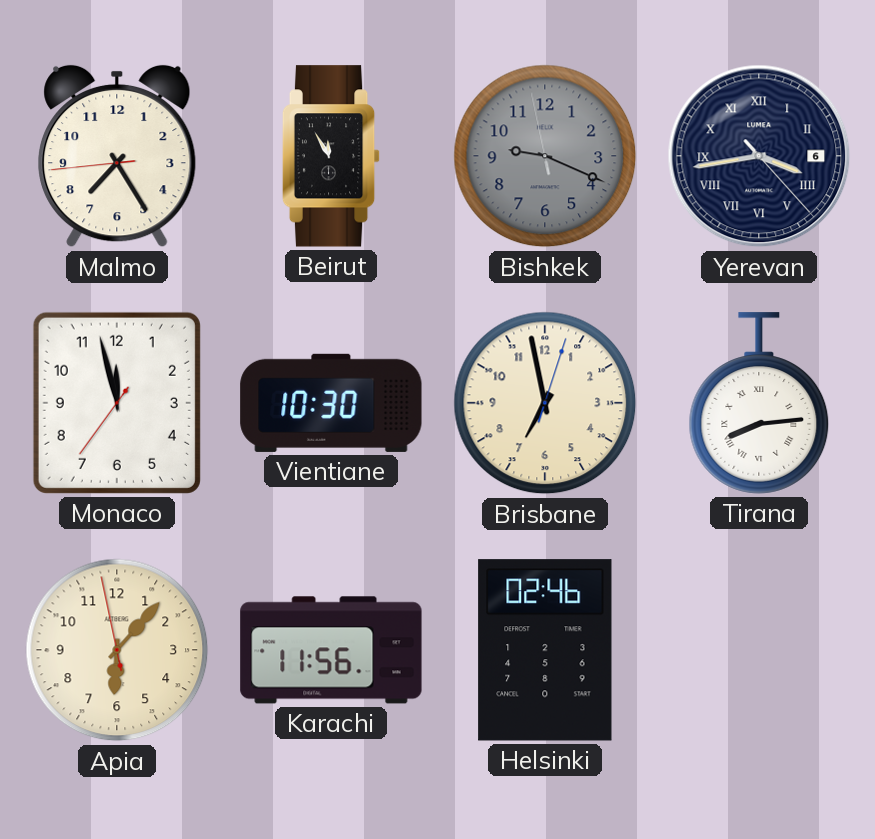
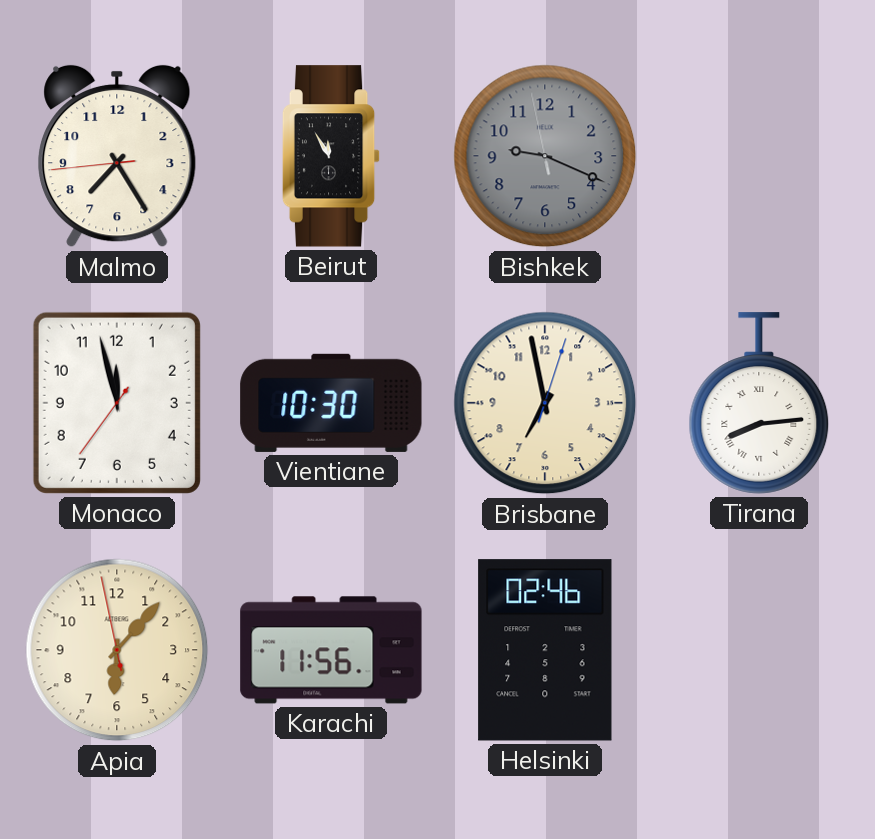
Yerevan: 3:43 -> none
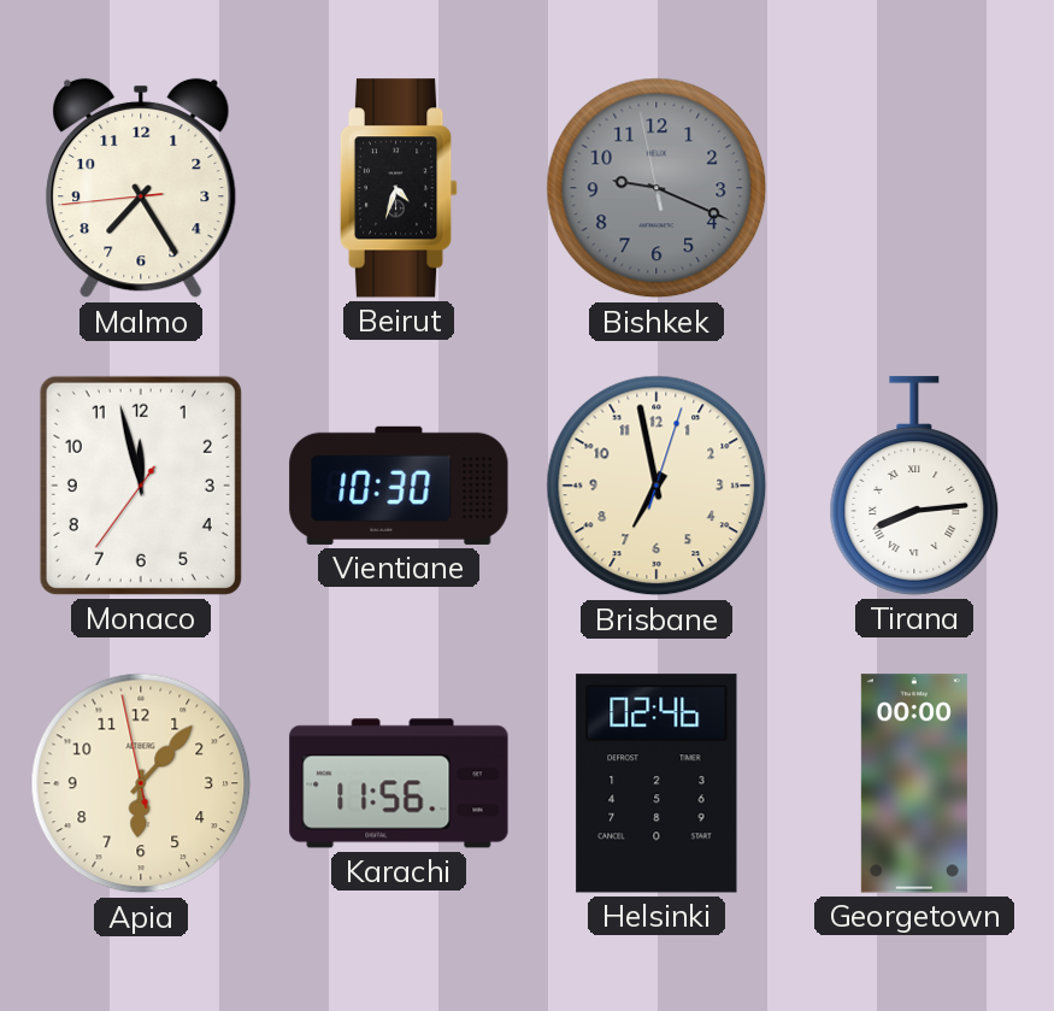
Beirut: 11:55 -> 4:33
Georgetown: none -> 00:00
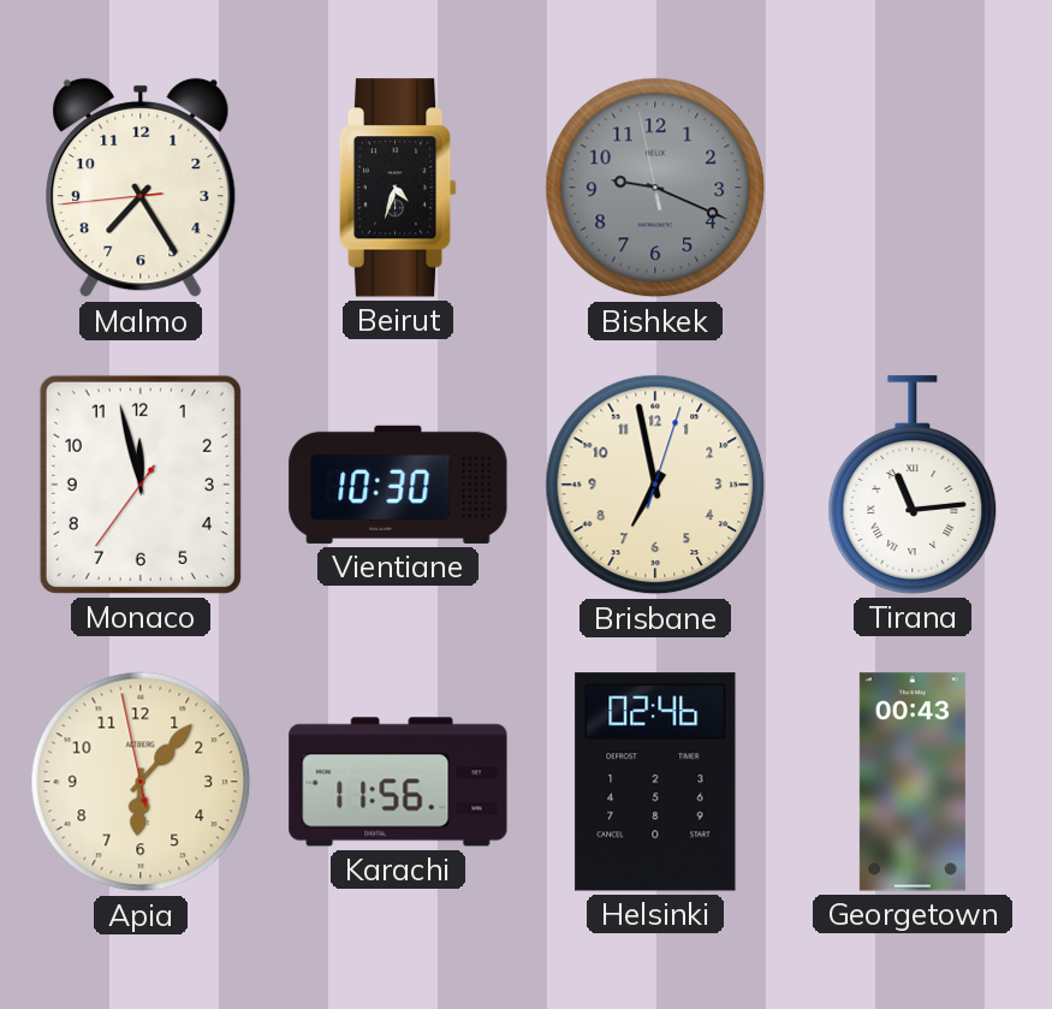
Tirana: 8:14 -> 11:14
Georgetown: 00:00 -> 00:43
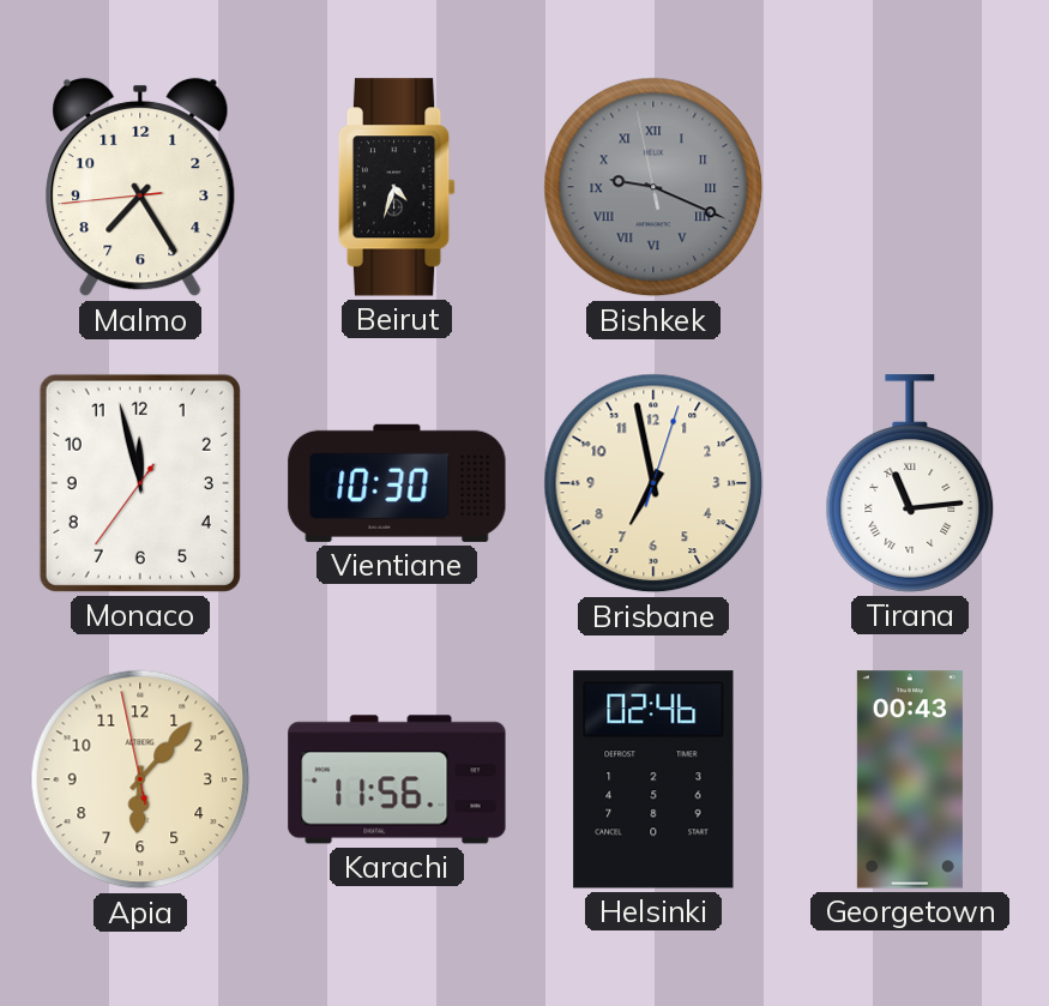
Bishkek numerals: Arabic -> Roman
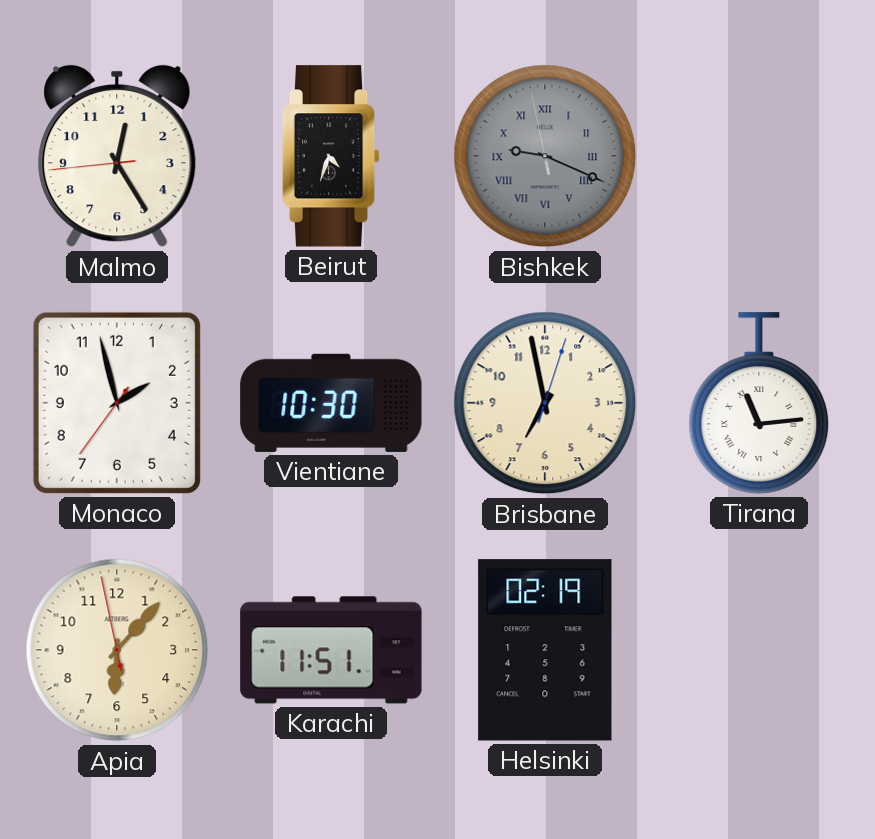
Malmo: 7:24 -> 12:24
Monaco: 11:57 -> 1:57
Karachi: 11:56 -> 11:51
Helsinki: 02:46 -> 02:19
Georgetown: 00:43 -> none
